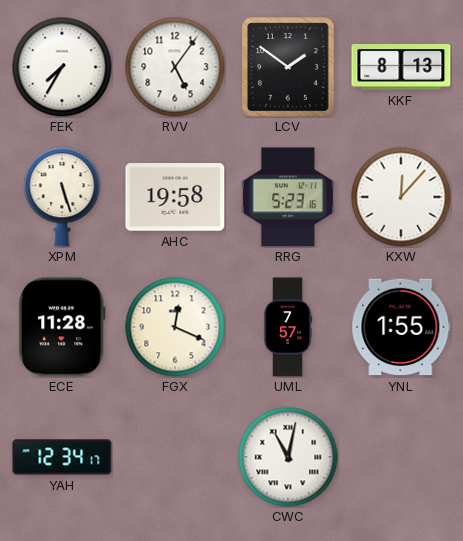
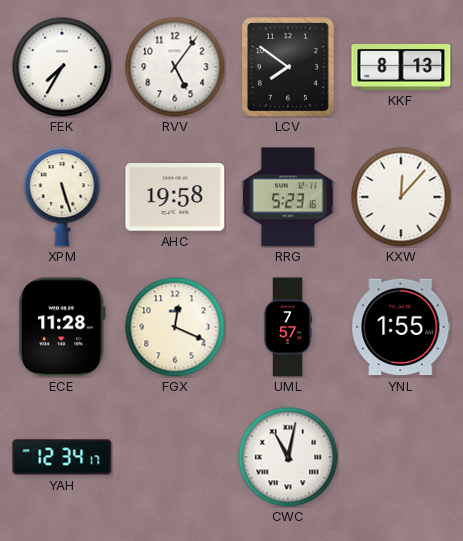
LCV: 1:51 -> 7:51
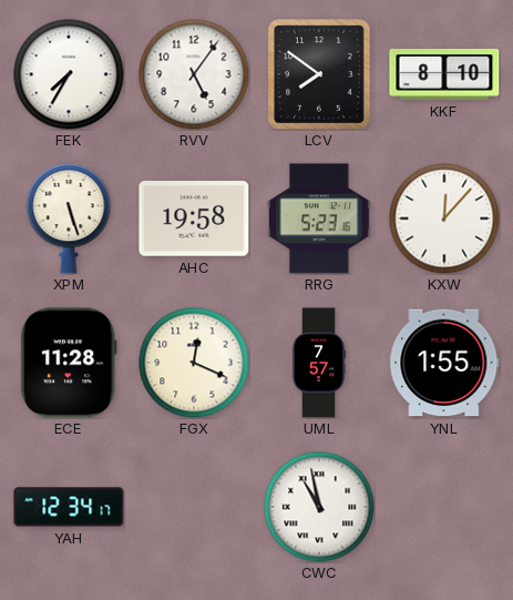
KKF: 8:13 -> 8:10
CWC: 11:02 -> 10:58
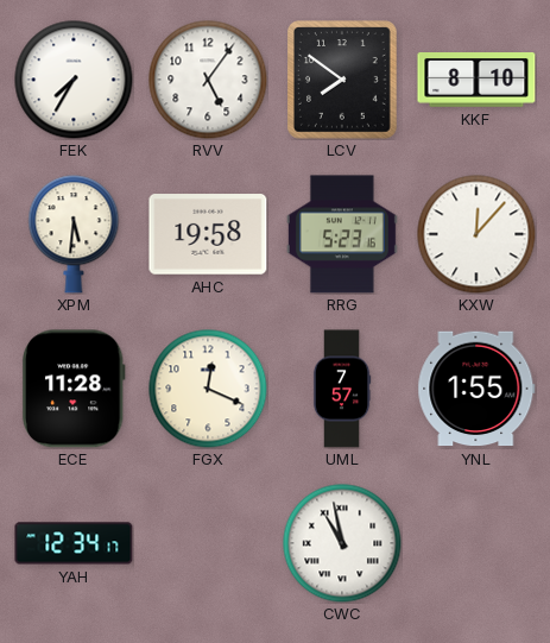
XPM: 5:27 -> 5:31
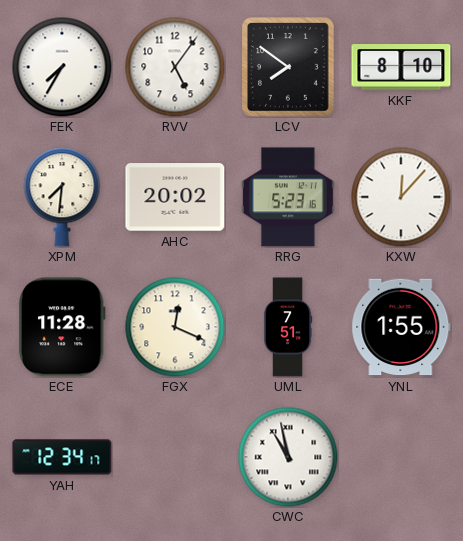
XPM: 5:31 -> 7:31
AHC: 19:58 -> 20:02
UML: 7:57 -> 7:51
